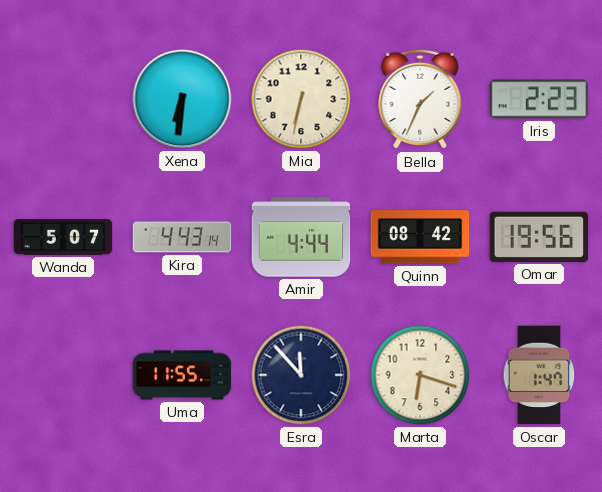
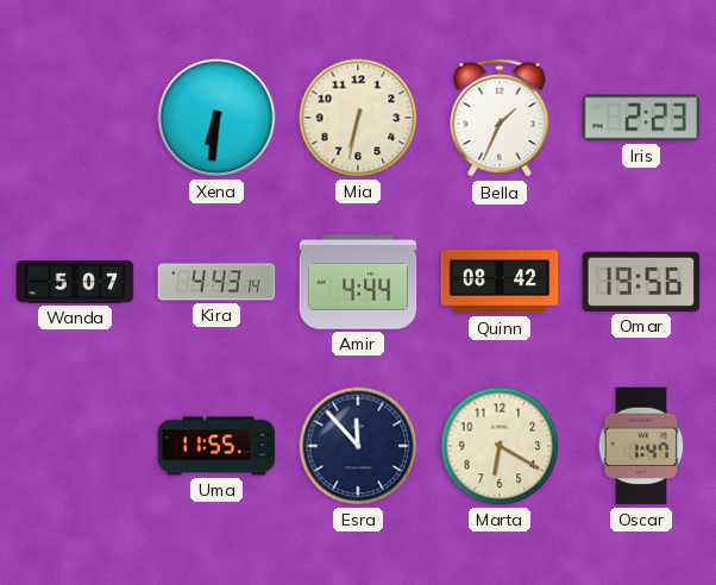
Marta: 6:18 -> 6:20
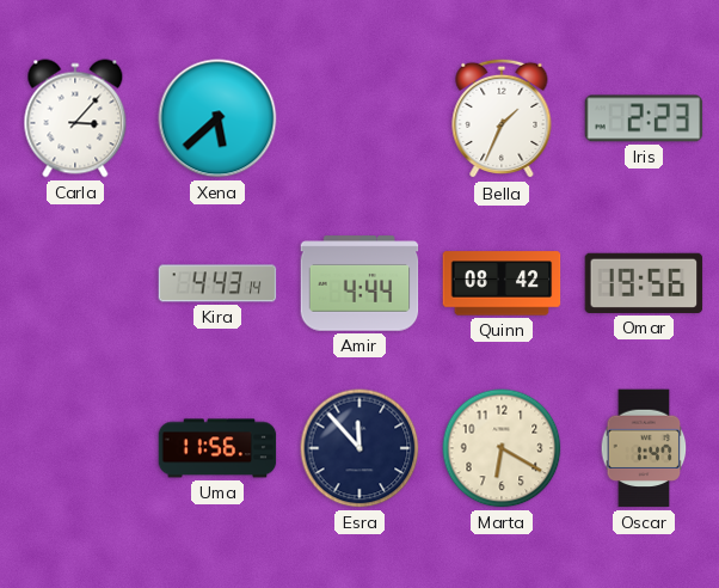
Carla: none -> 3:07
Xena: 6:31 -> 5:38
Mia: 6:32 -> none
Wanda: 5:07 -> none
Uma: 11:55 -> 11:56
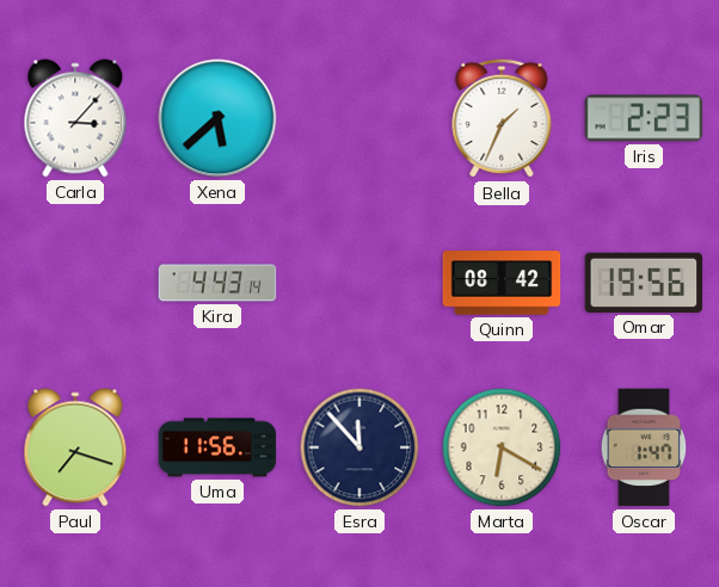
Amir: 4:44 -> none
Paul: none -> 7:18
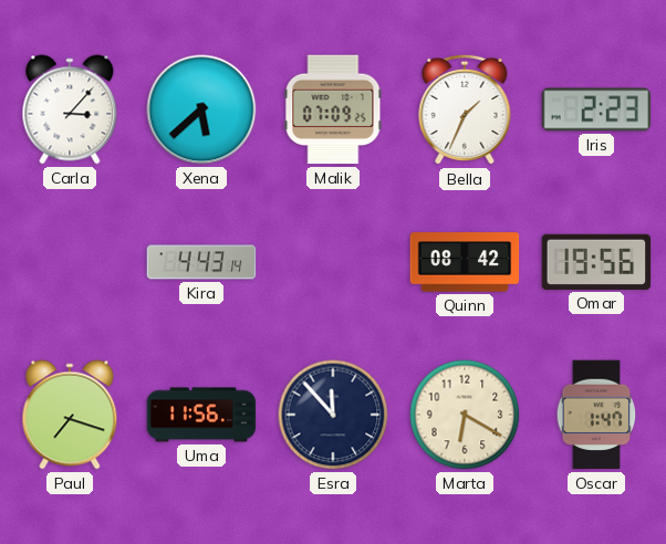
Malik: none -> 07:09
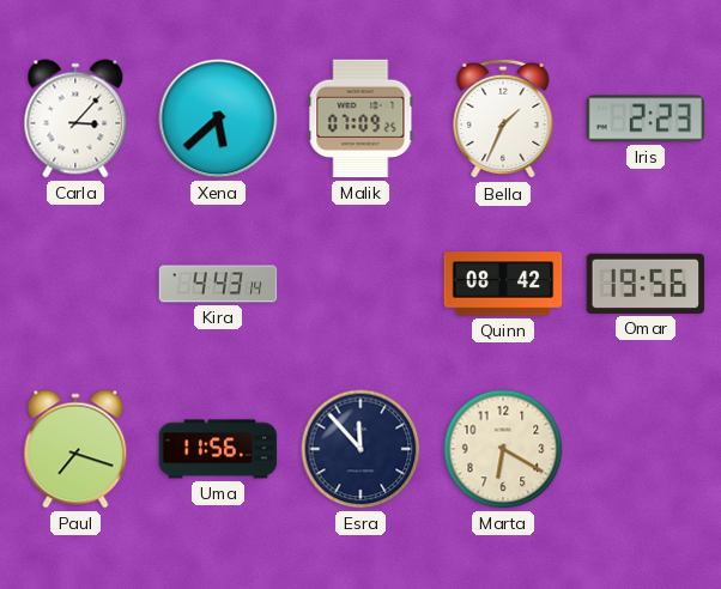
Oscar: 1:47 -> none
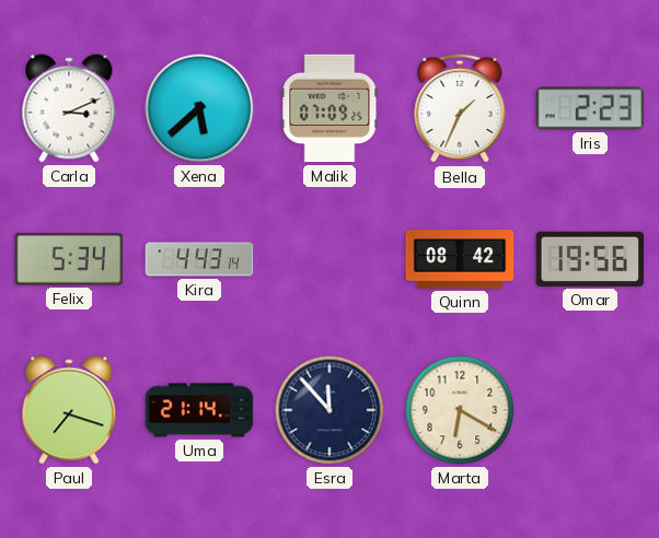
Carla: 3:07 -> 3:11
Felix: none -> 5:34
Uma: 11:56 -> 21:14
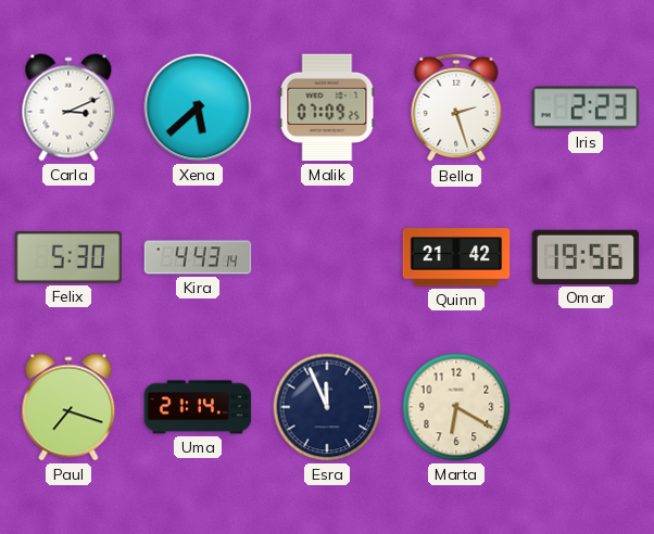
Bella: 1:34 -> 2:27
Felix: 5:34 -> 5:30
Quinn: 08:42 -> 21:42
Esra: 11:53 -> 11:56
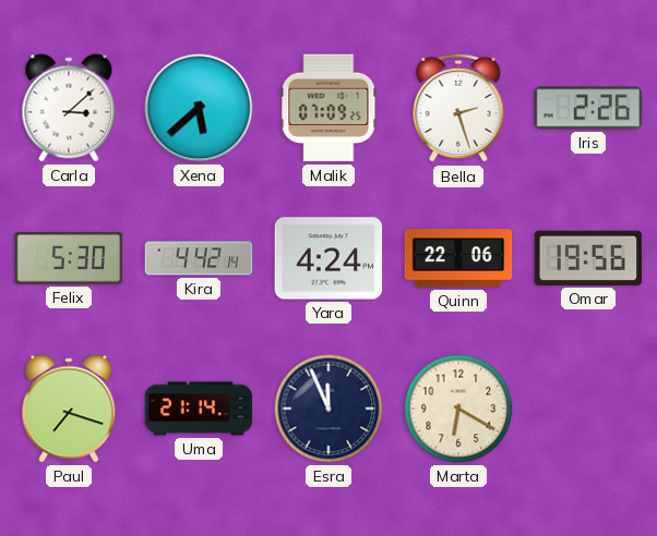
Carla: 3:11 -> 3:08
Iris: 2:23 -> 2:26
Kira: 4:43 -> 4:42
Yara: none -> 4:24
Quinn: 21:42 -> 22:06
